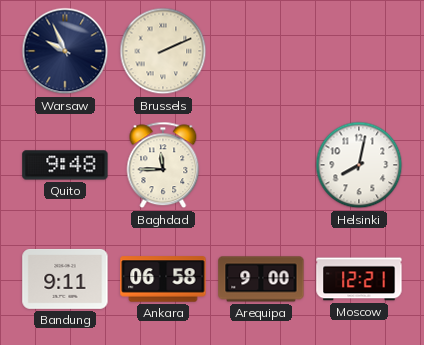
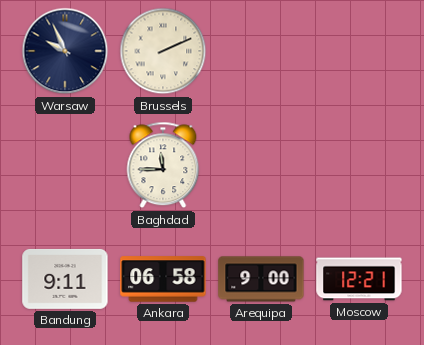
Quito: 9:48 -> none
Helsinki: 8:02 -> none
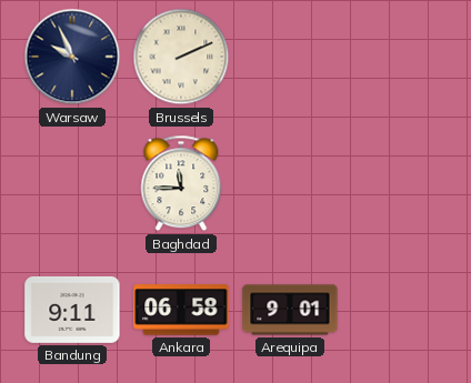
Arequipa: 9:00 -> 9:01
Moscow: 12:21 -> none
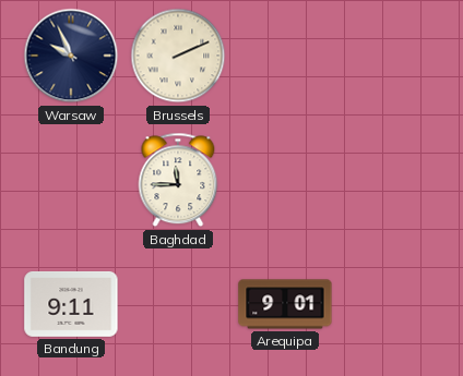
Ankara: 06:58 -> none
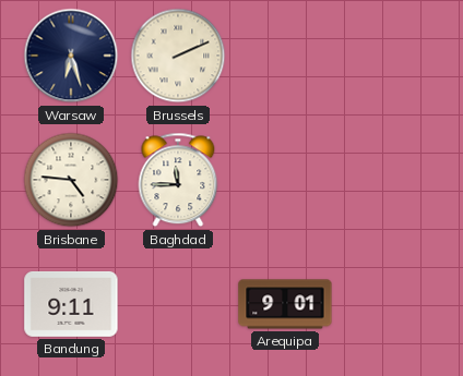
Warsaw: 9:56 -> 6:27
Brisbane: none -> 4:46
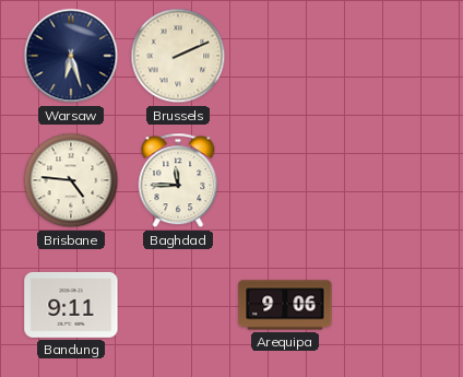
Arequipa: 9:01 -> 9:06
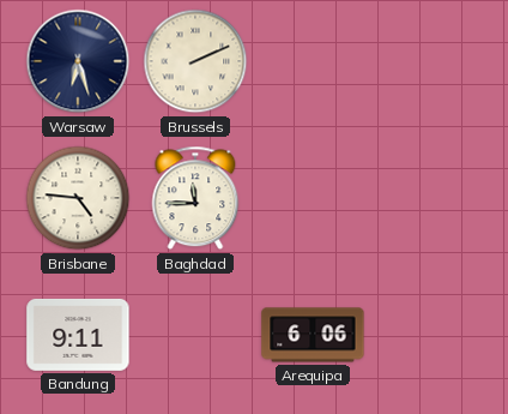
Arequipa: 9:06 -> 6:06
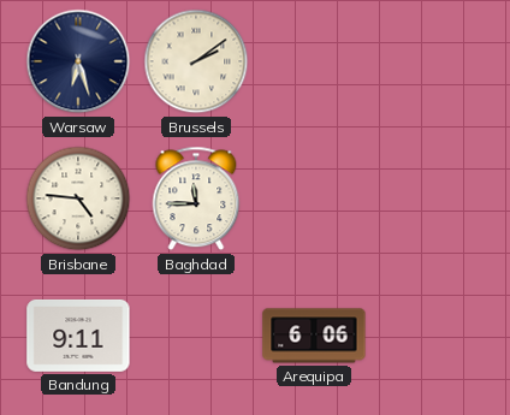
Brussels: 2:11 -> 2:09
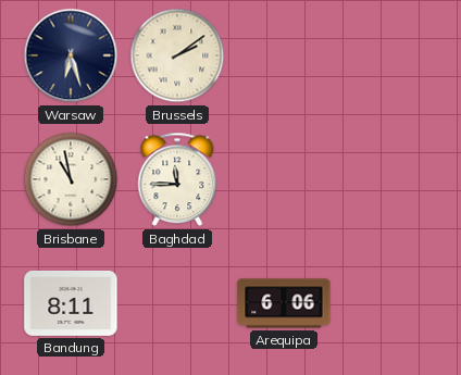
Brisbane: 4:46 -> 10:58
Bandung: 9:11 -> 8:11
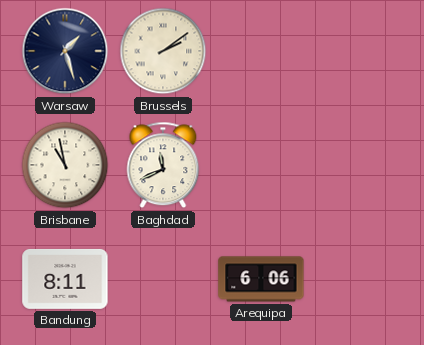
Warsaw: 6:27 -> 1:27
Baghdad: 11:45 -> 11:41
